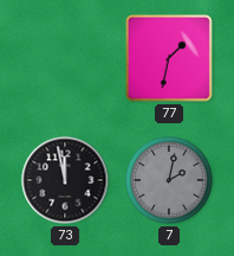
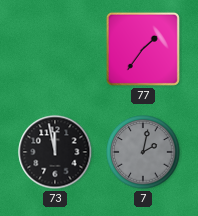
77: 1:32 -> 1:36
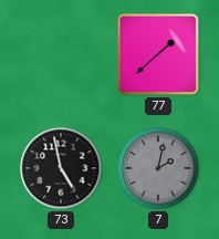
77: 1:36 -> 1:38
73: 11:58 -> 4:58
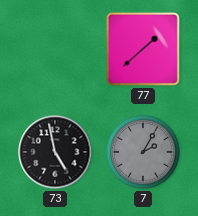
7: 2:02 -> 2:05
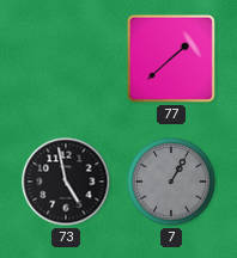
7: 2:05 -> 1:05
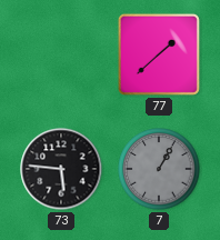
73: 4:58 -> 5:46
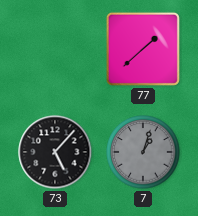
73: 5:46 -> 5:07
7: 1:05 -> 1:03
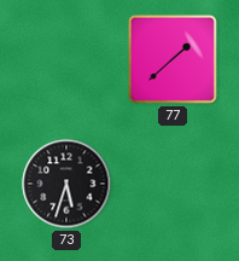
73: 5:07 -> 5:33
7: 1:03 -> none
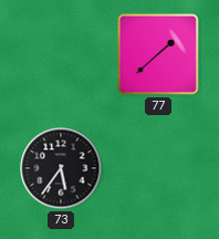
73: 5:33 -> 5:36
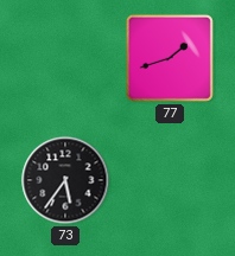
77: 1:38 -> 1:42
